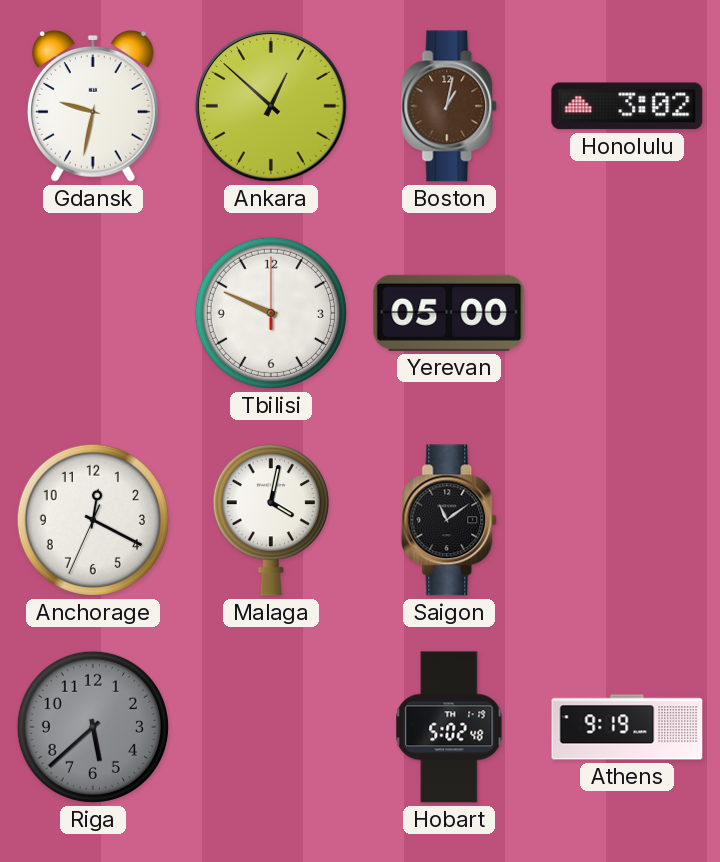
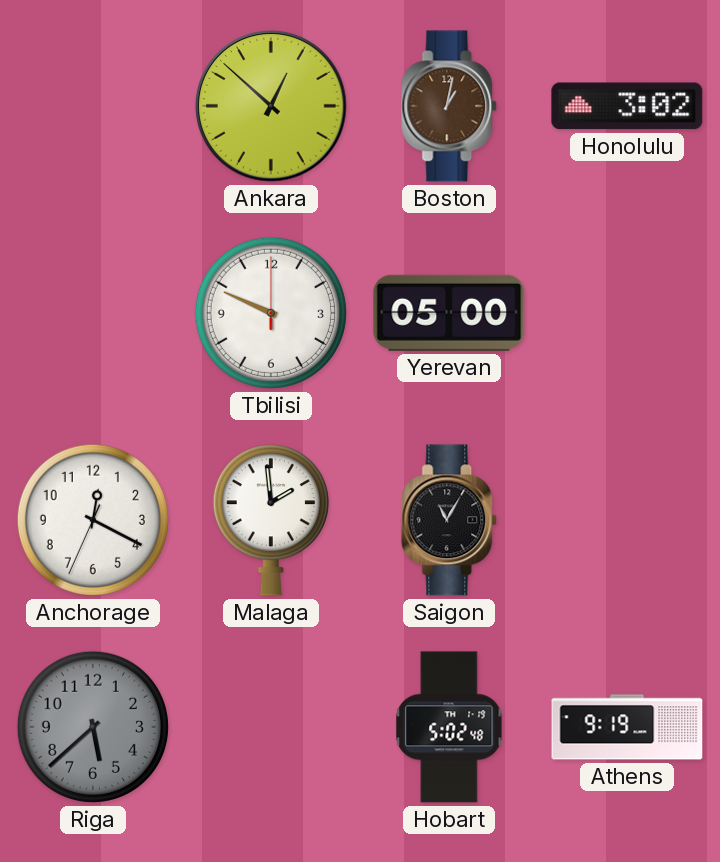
Gdansk: 9:32 -> none
Malaga: 4:02 -> 1:59
Saigon: 11:09 -> 11:05
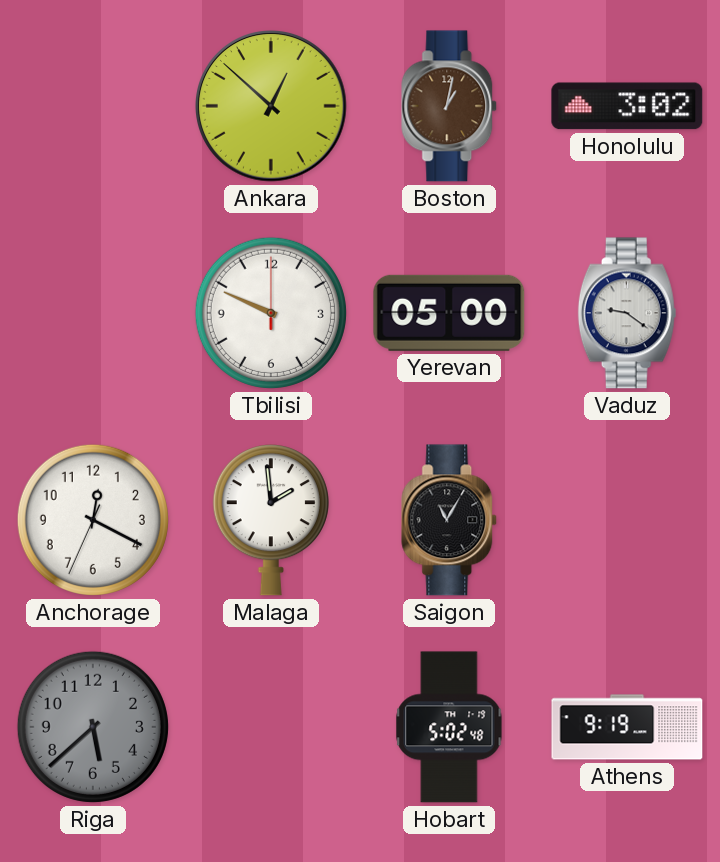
Vaduz: none -> 9:21
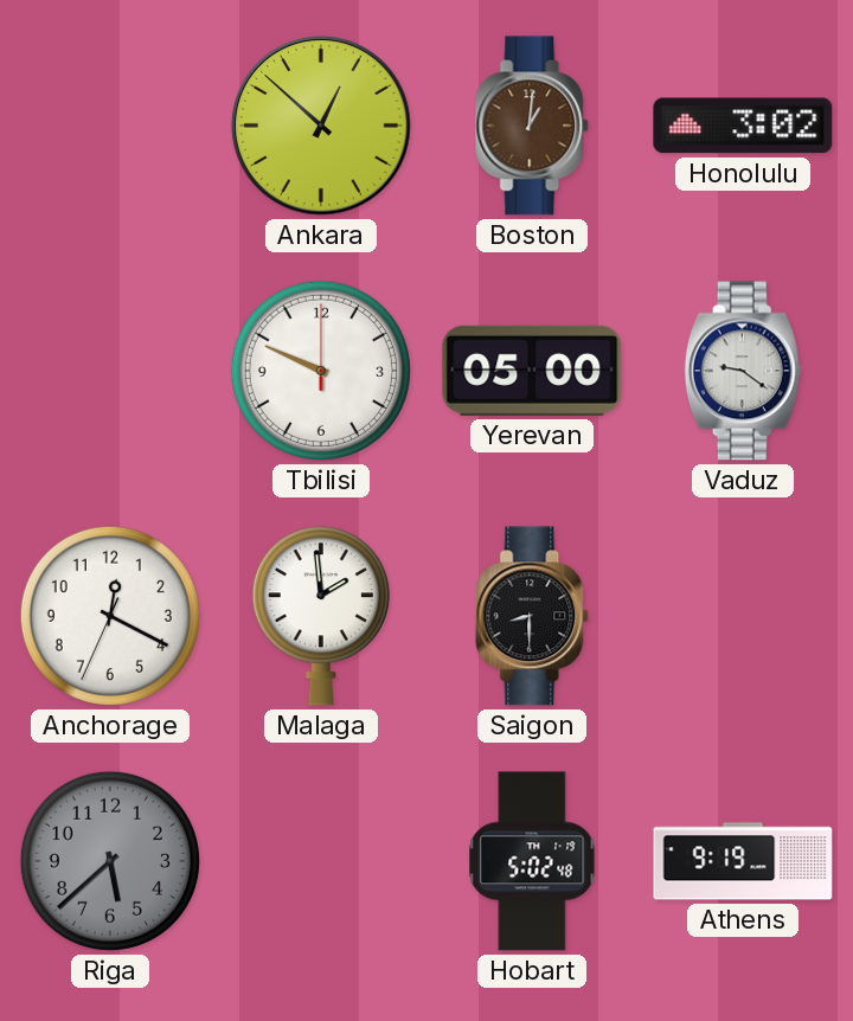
Boston: 1:02 -> 1:01
Saigon: 11:05 -> 8:30
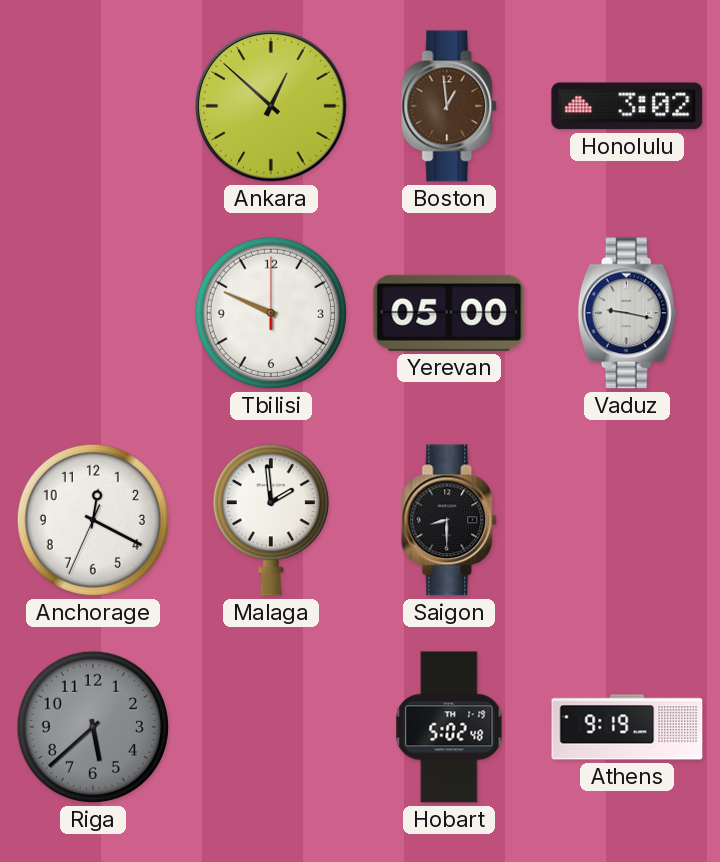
Boston: 1:01 -> 12:59
Vaduz: 9:21 -> 9:17
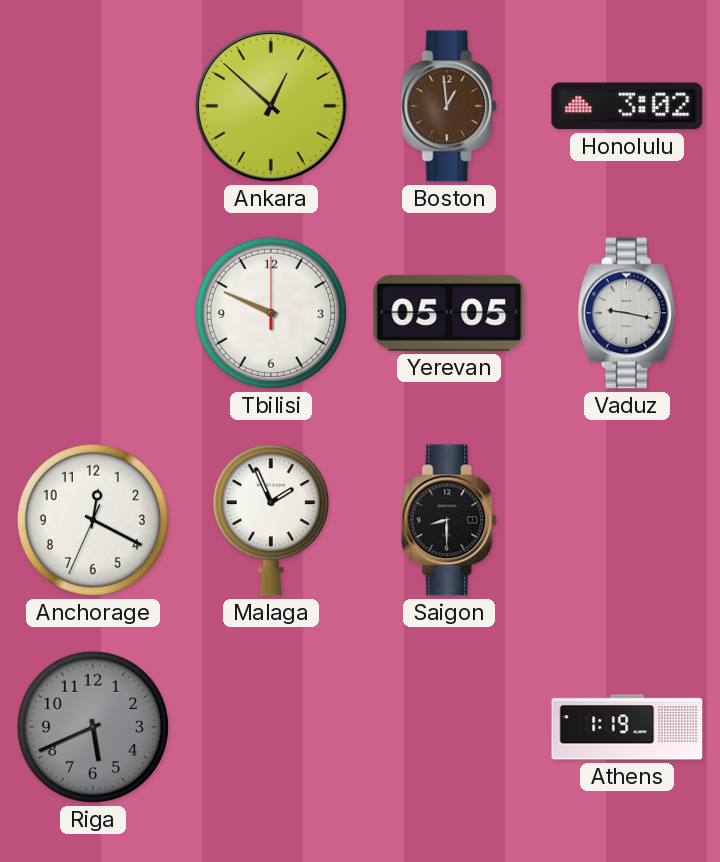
Yerevan: 05:00 -> 05:05
Malaga: 1:59 -> 1:56
Riga: 5:38 -> 5:41
Hobart: 5:02 -> none
Athens: 9:19 -> 1:19
